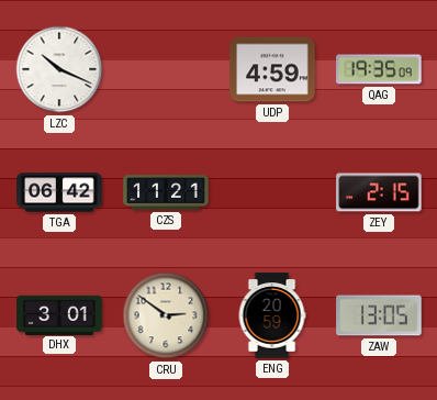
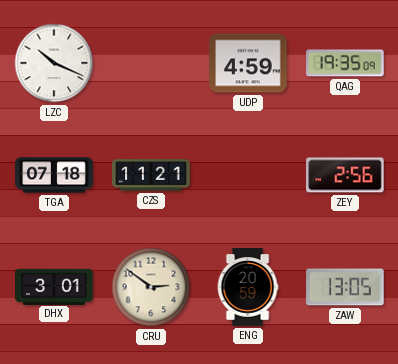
TGA: 06:42 -> 07:18
ZEY: 2:15 -> 2:56
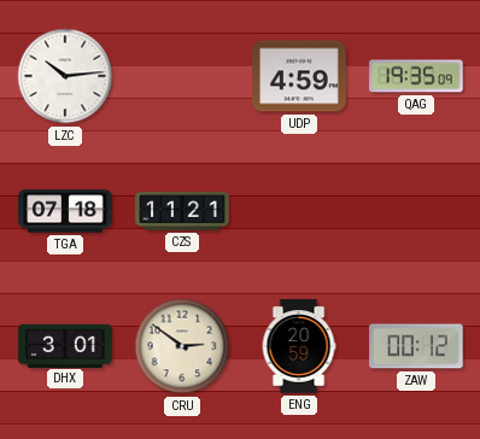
LZC: 10:19 -> 10:14
ZEY: 2:56 -> none
ZAW: 13:05 -> 00:12
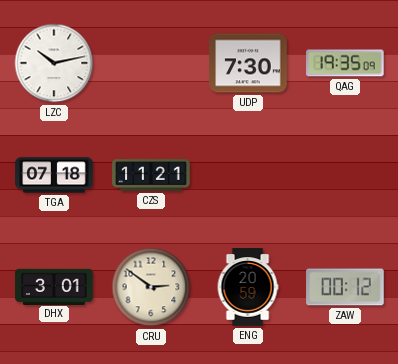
LZC: 10:14 -> 10:13
UDP: 4:59 -> 7:30
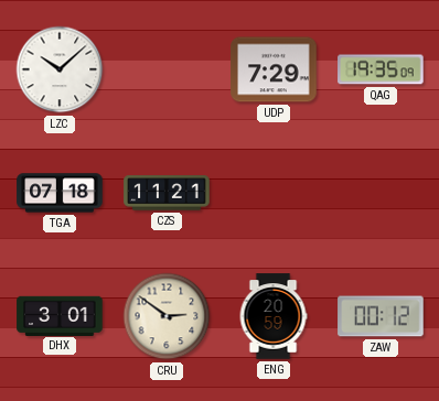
LZC: 10:13 -> 10:08
UDP: 7:30 -> 7:29
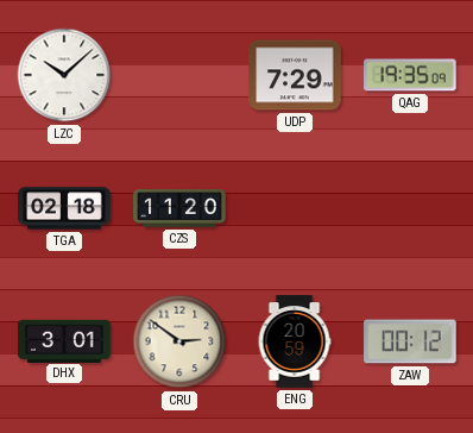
TGA: 07:18 -> 02:18
CZS: 11:21 -> 11:20
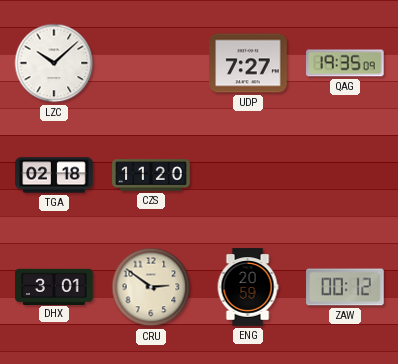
UDP: 7:29 -> 7:27
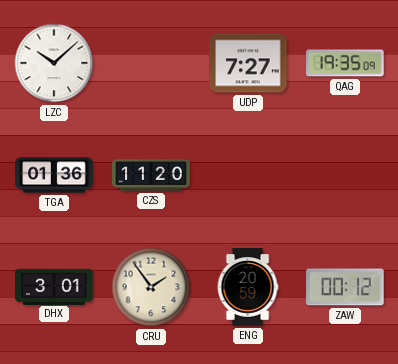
TGA: 02:18 -> 01:36
CRU: 2:51 -> 1:54
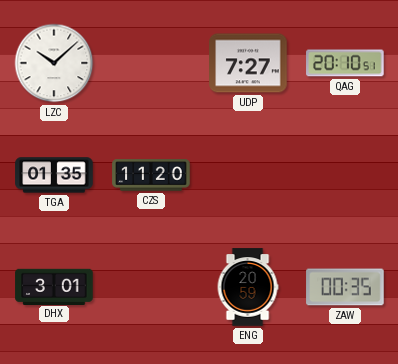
QAG: 19:35 -> 20:10
TGA: 01:36 -> 01:35
CRU: 1:54 -> none
ZAW: 00:12 -> 00:35
